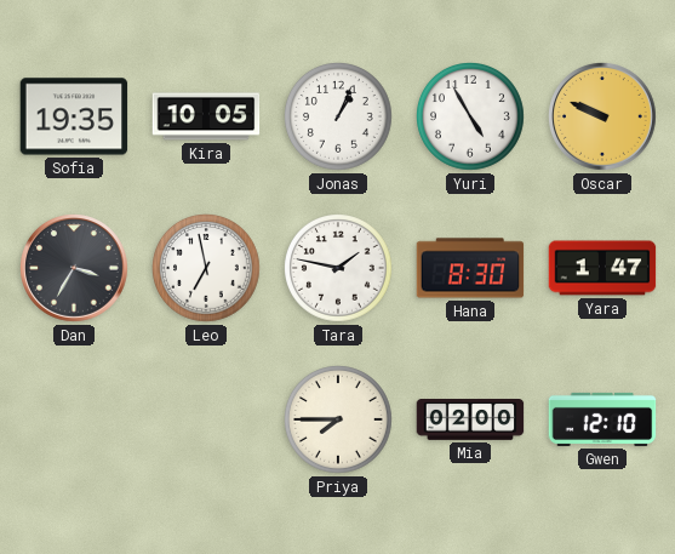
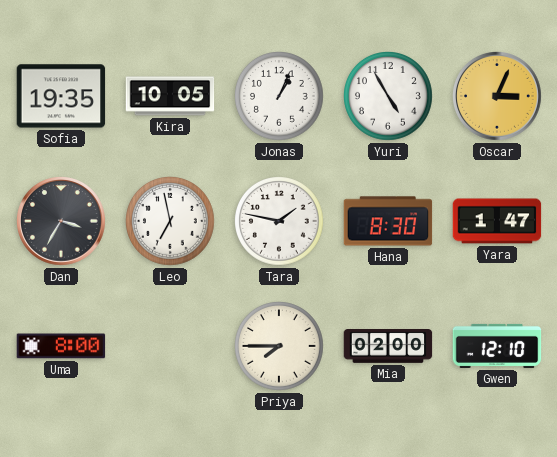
Oscar: 9:49 -> 3:04
Uma: none -> 8:00
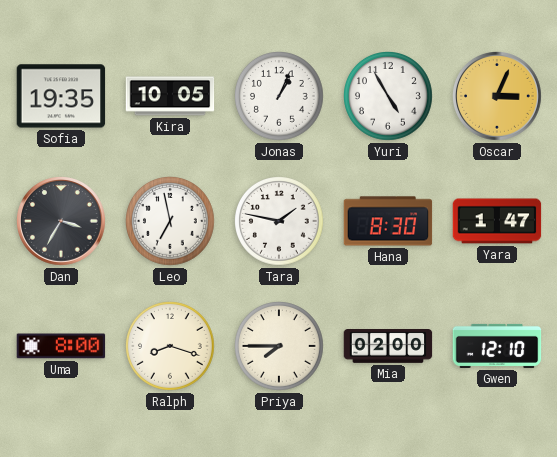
Ralph: none -> 8:18
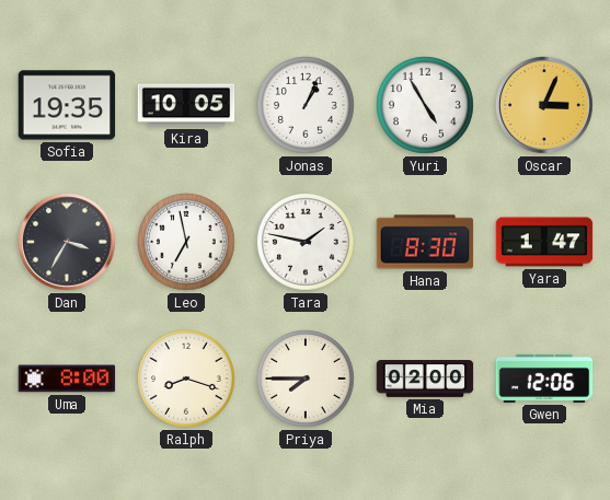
Gwen: 12:10 -> 12:06
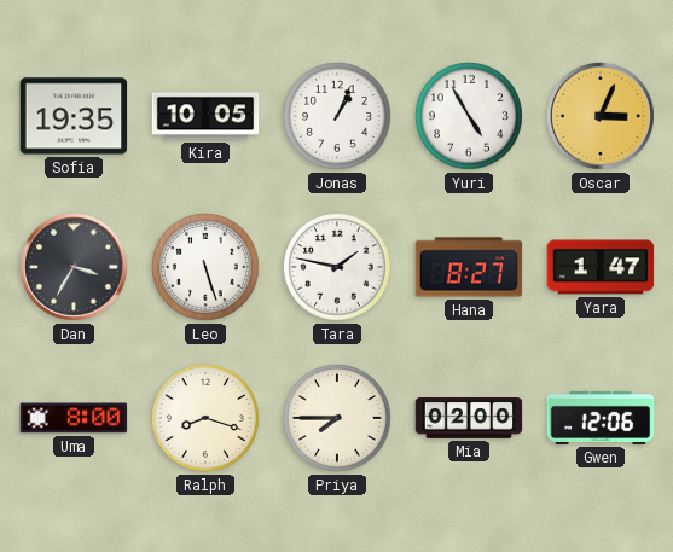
Leo: 6:58 -> 5:27
Hana: 8:30 -> 8:27
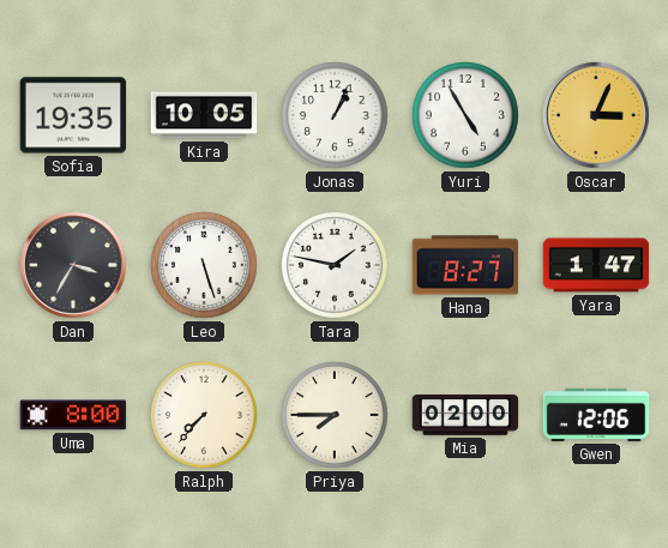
Ralph: 8:18 -> 7:37
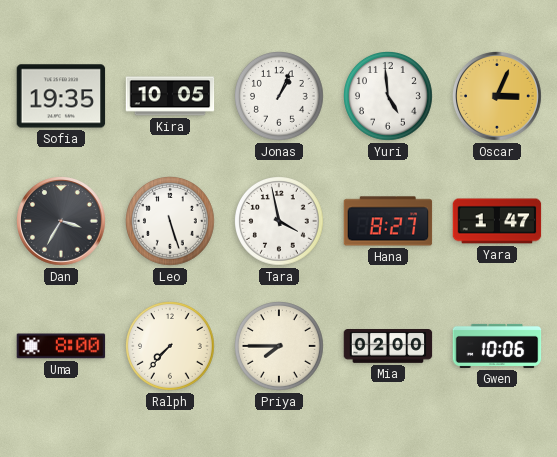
Yuri: 4:55 -> 4:59
Tara: 1:47 -> 3:58
Gwen: 12:06 -> 10:06
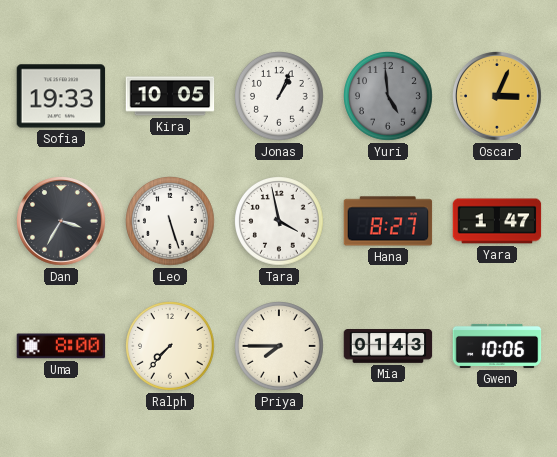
Sofia: 19:35 -> 19:33
Yuri dial: white -> grey
Mia: 02:00 -> 01:43
